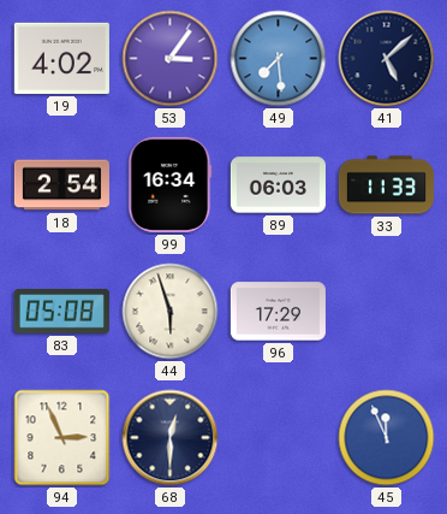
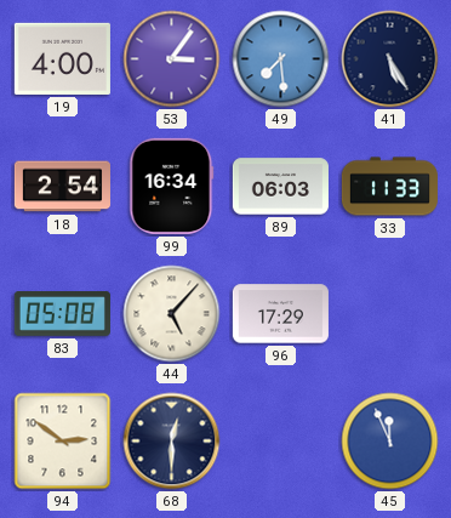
19: 4:02 -> 4:00
41: 5:08 -> 5:25
44: 5:57 -> 5:07
94: 2:56 -> 2:51
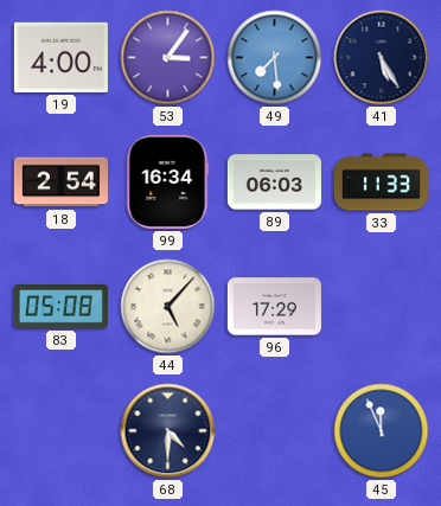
94: 2:51 -> none
68: 12:30 -> 4:30
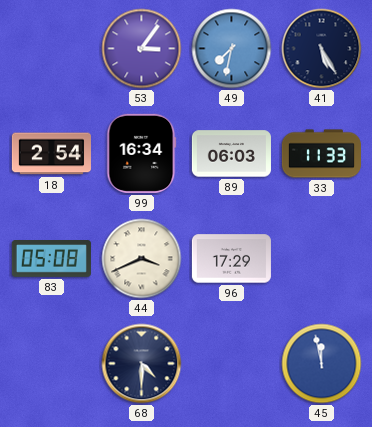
19: 4:00 -> none
49: 7:29 -> 7:32
44: 5:07 -> 3:41
45: 11:56 -> 11:58
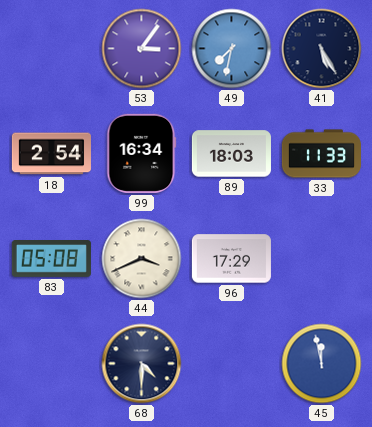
89: 06:03 -> 18:03
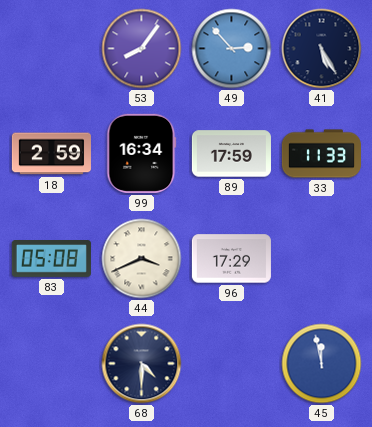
53: 3:06 -> 8:06
49: 7:32 -> 2:53
18: 2:54 -> 2:59
89: 18:03 -> 17:59
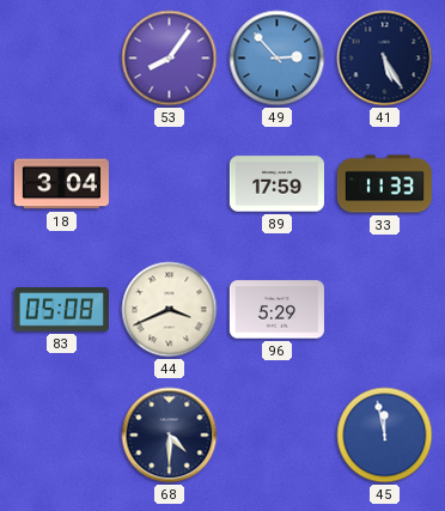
18: 2:59 -> 3:04
99: 16:34 -> none
96: 17:29 -> 5:29
